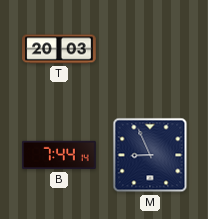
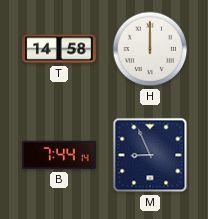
T: 20:03 -> 14:58
H: none -> 12:00
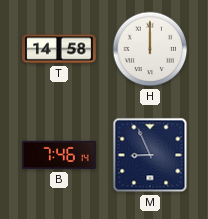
B: 7:44 -> 7:46
